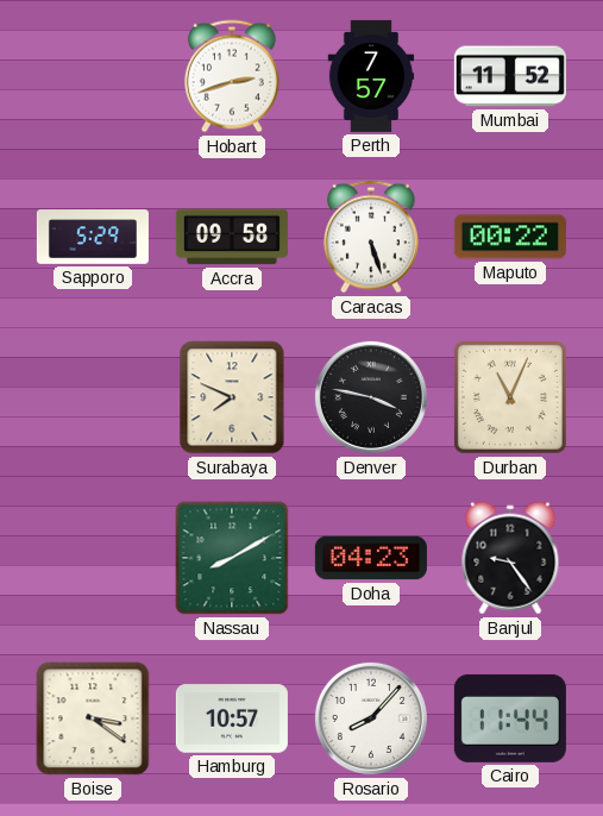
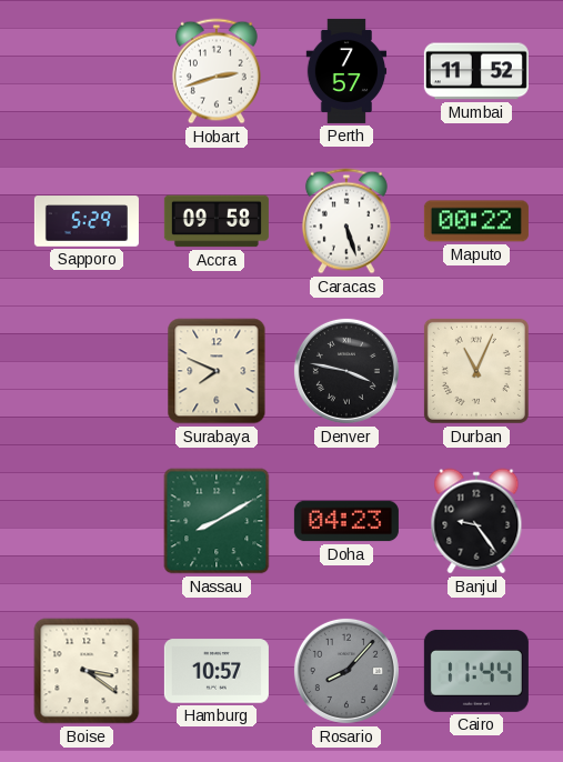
Rosario dial: white -> grey
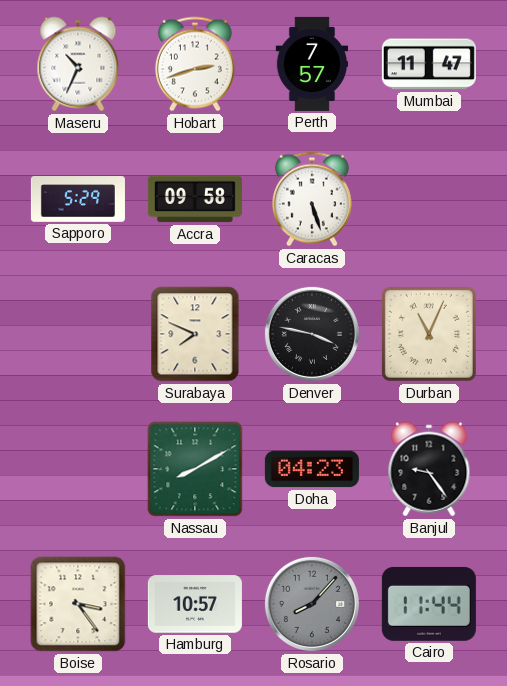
Maseru: none -> 10:34
Mumbai: 11:52 -> 11:47
Maputo: 00:22 -> none
Boise: 3:21 -> 3:24
